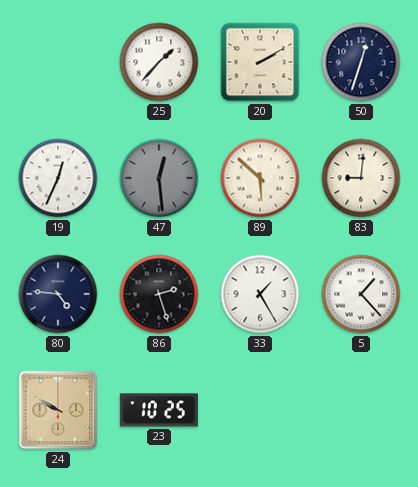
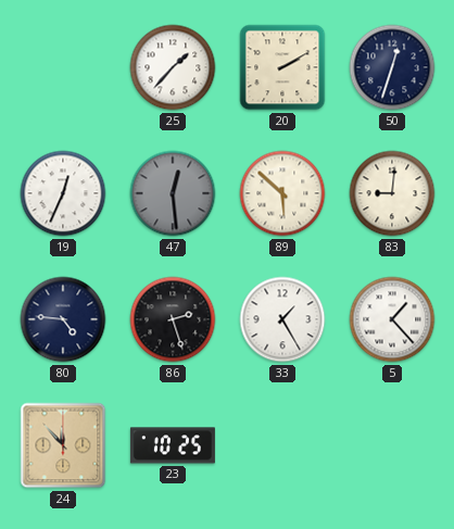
24: 9:50 -> 11:53
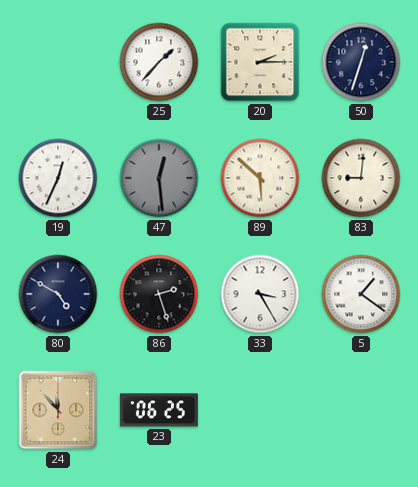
20: 2:10 -> 2:15
80: 4:46 -> 4:50
33: 1:25 -> 3:25
5: 1:23 -> 1:21
23: 10:25 -> 06:25
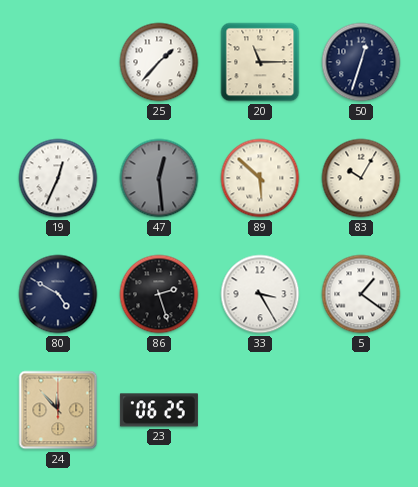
20: 2:15 -> 11:15
83: 9:01 -> 10:05
